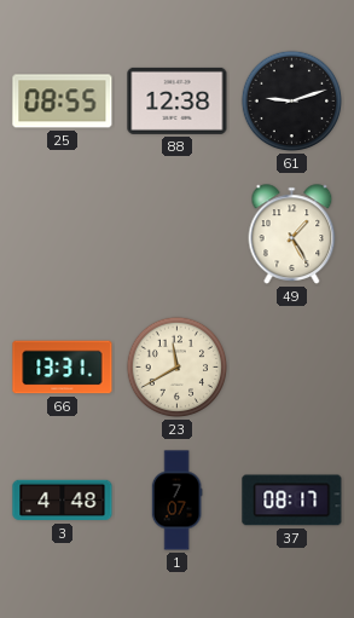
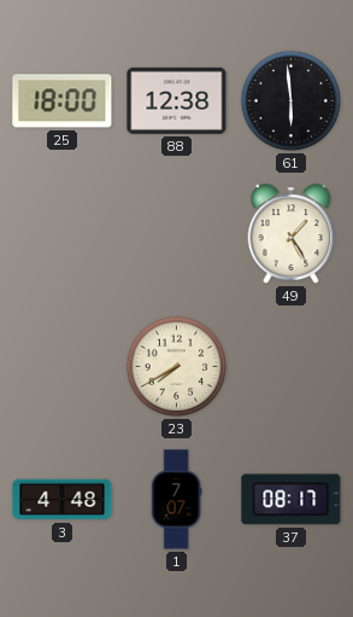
25: 08:55 -> 18:00
61: 9:12 -> 5:59
66: 13:31 -> none
23: 11:40 -> 7:40
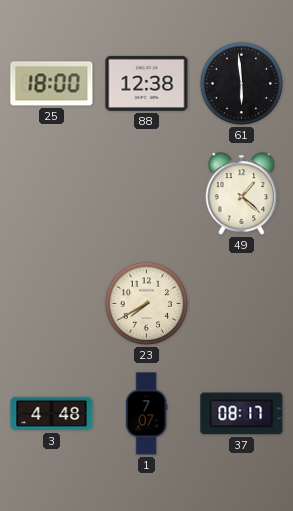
49: 1:25 -> 1:22
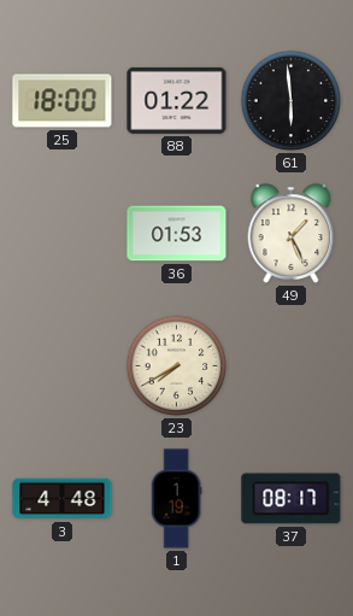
88: 12:38 -> 01:22
36: none -> 01:53
49: 1:22 -> 1:26
1: 7:07 -> 1:19
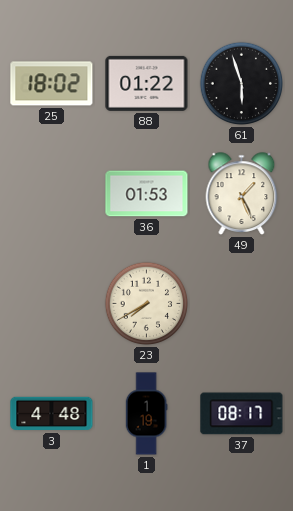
25: 18:00 -> 18:02
61: 5:59 -> 5:57
